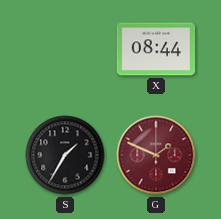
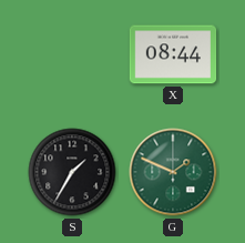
G dial: burgundy -> green
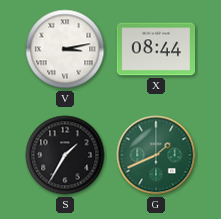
V: none -> 3:13
G: 1:49 -> 1:41
